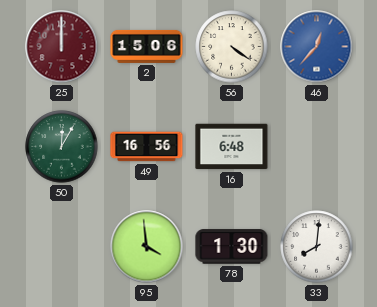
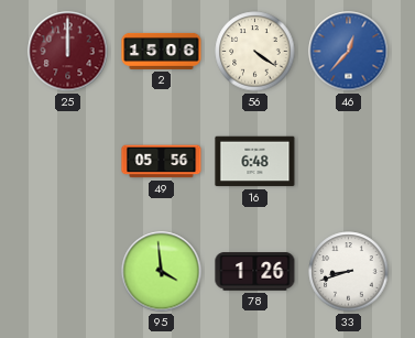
50: 12:05 -> none
49: 16:56 -> 05:56
78: 1:30 -> 1:26
33: 8:01 -> 8:42
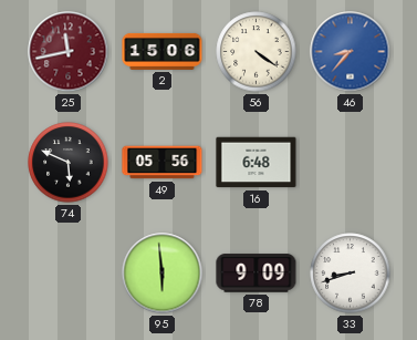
25: 12:00 -> 11:43
46: 12:37 -> 8:37
74: none -> 5:49
95: 3:59 -> 5:59
78: 1:26 -> 9:09
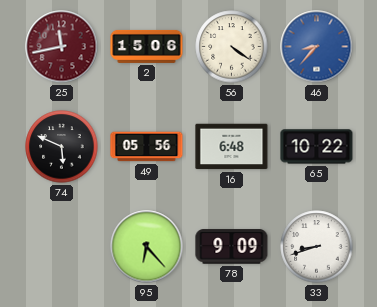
65: none -> 10:22
95: 5:59 -> 6:23
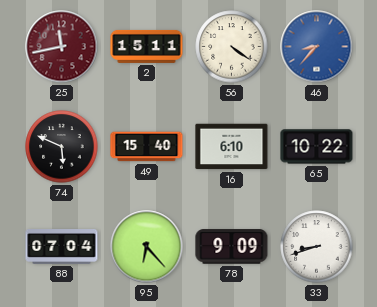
2: 15:06 -> 15:11
49: 05:56 -> 15:40
16: 6:48 -> 6:10
88: none -> 07:04
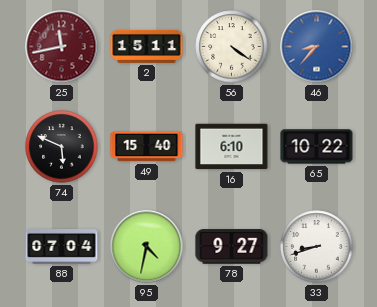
95: 6:23 -> 4:32
78: 9:09 -> 9:27
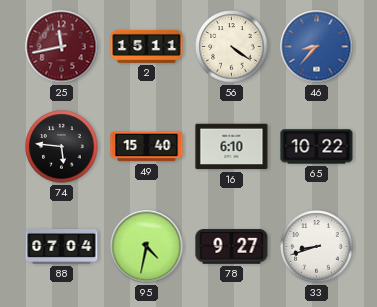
74: 5:49 -> 5:46
